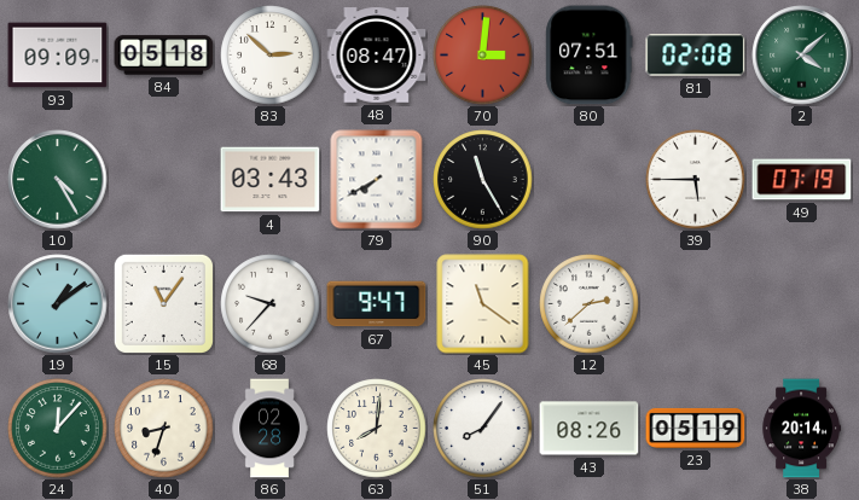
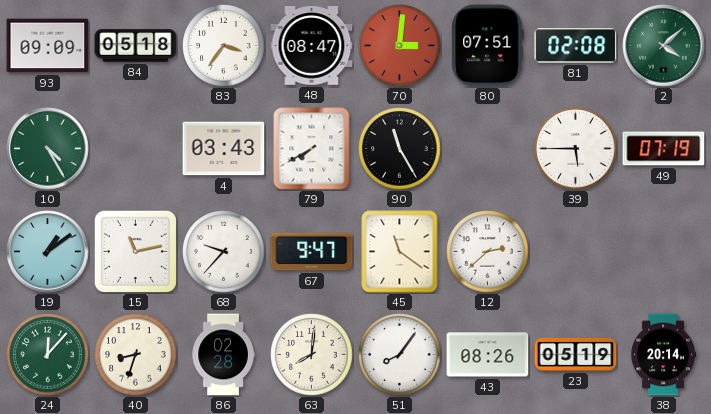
83: 2:52 -> 3:36
15: 11:06 -> 11:13
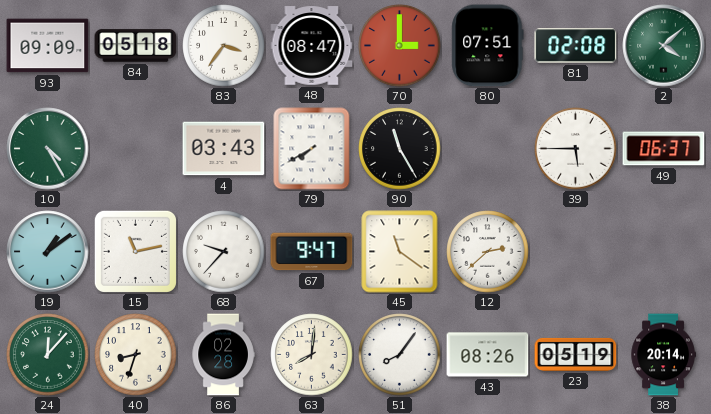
70: 3:01 -> 3:00
49: 07:19 -> 06:37
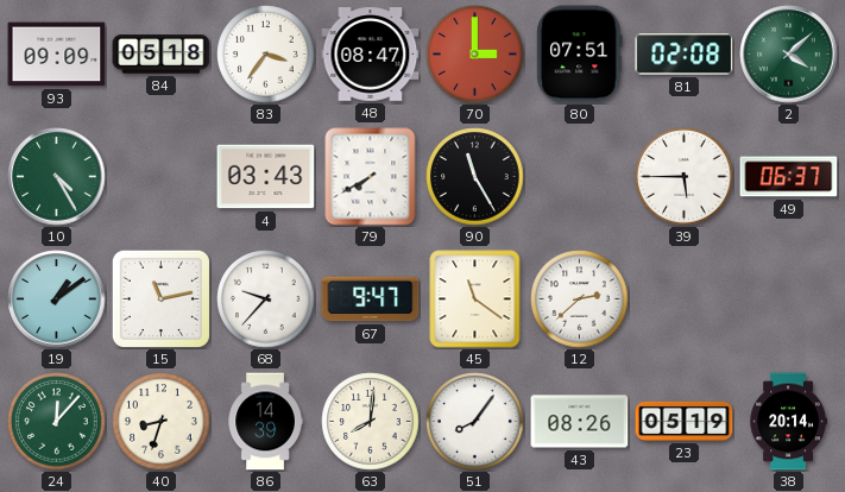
86: 02:28 -> 14:39
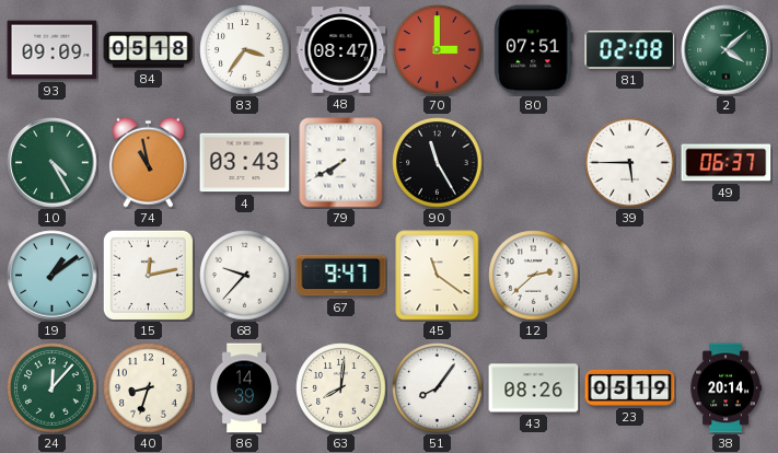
74: none -> 10:58
15: 11:13 -> 12:13
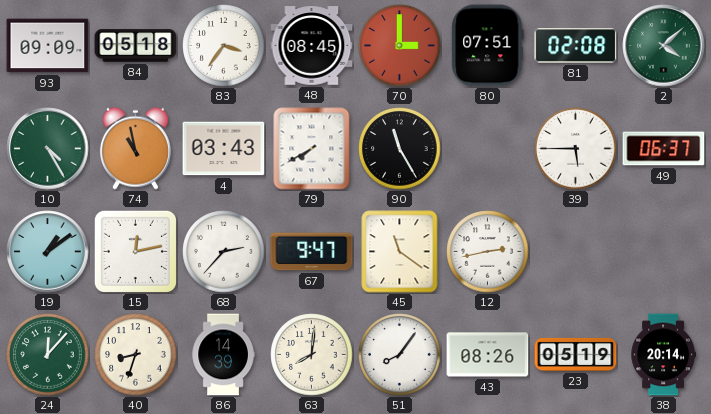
48: 08:47 -> 08:45
68: 9:37 -> 2:37
12: 2:38 -> 2:43
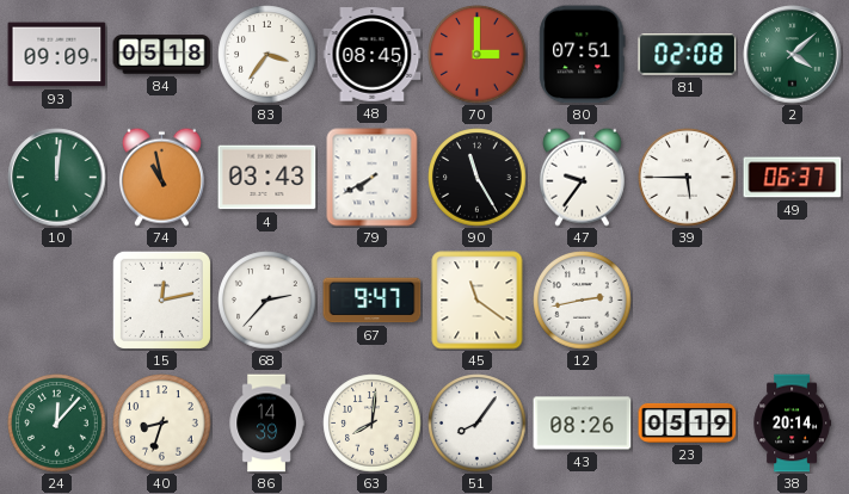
10: 4:25 -> 12:01
47: none -> 9:36
19: 1:09 -> none
